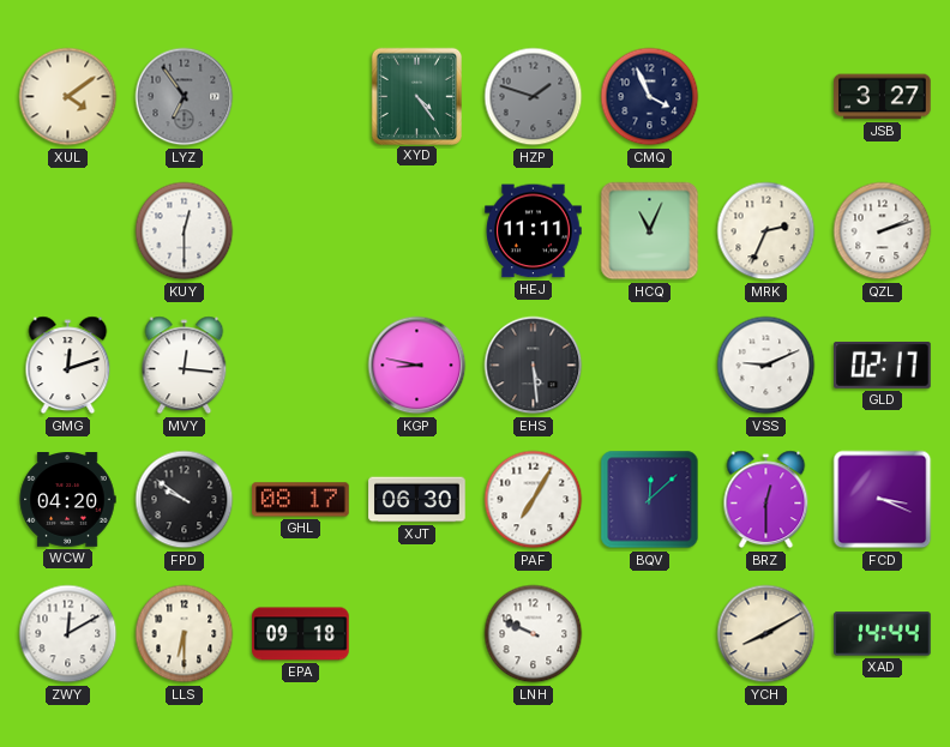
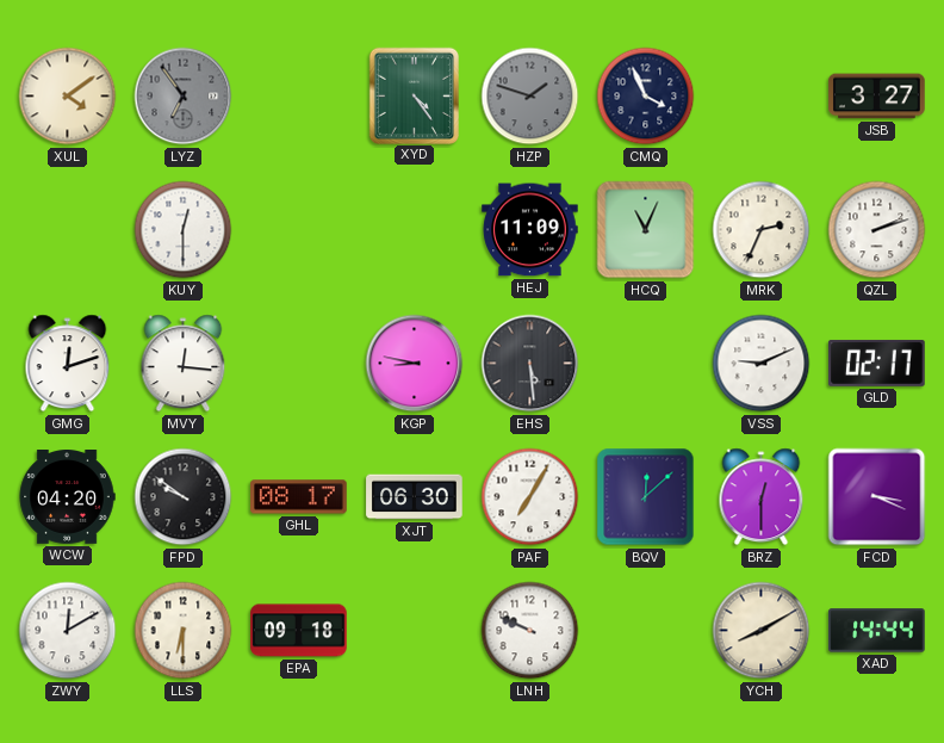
HEJ: 11:11 -> 11:09
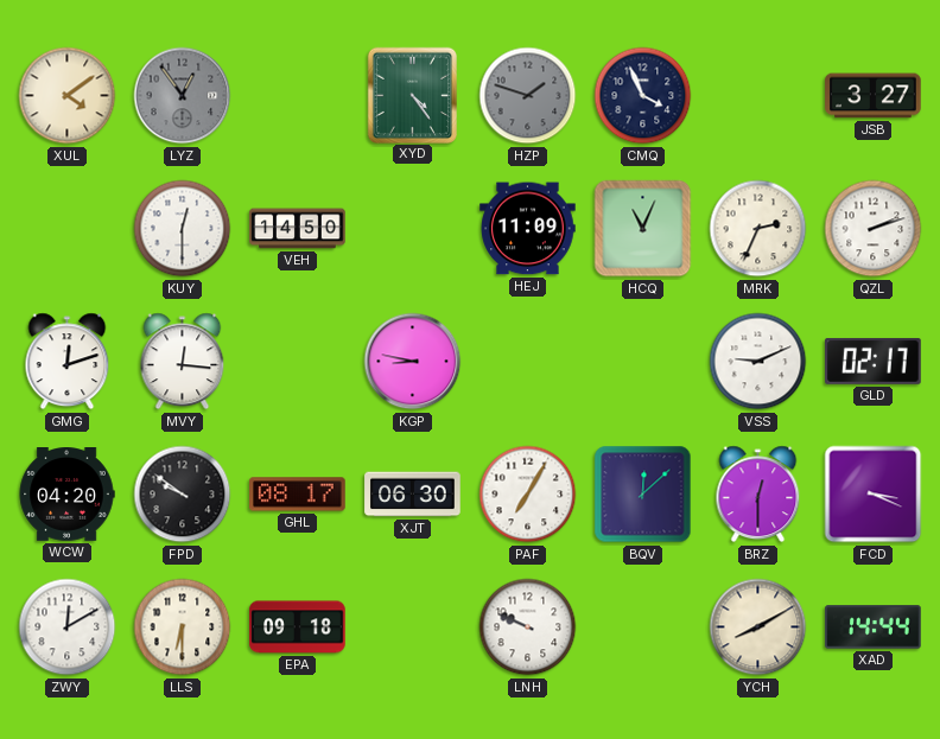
LYZ: 6:54 -> 12:54
VEH: none -> 14:50
EHS: 5:29 -> none
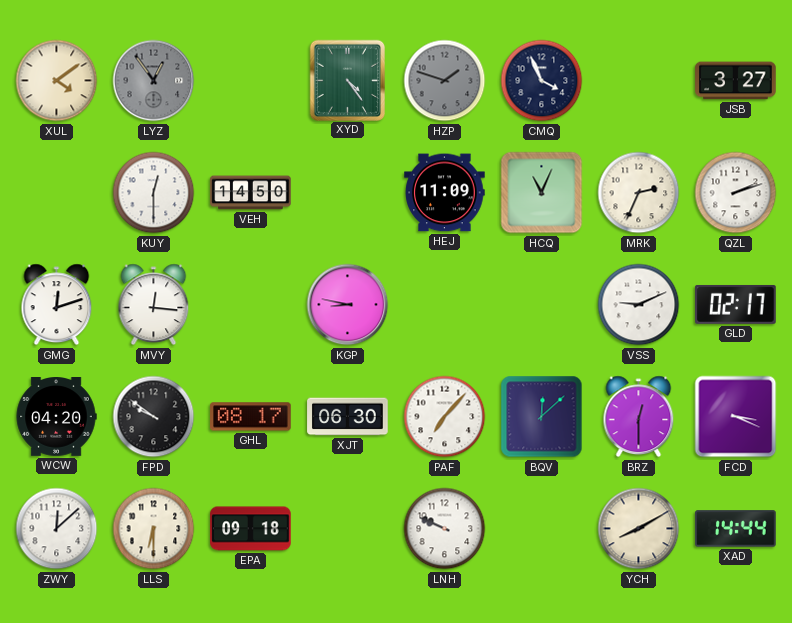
PAF: 7:05 -> 7:07
ZWY: 12:10 -> 12:08
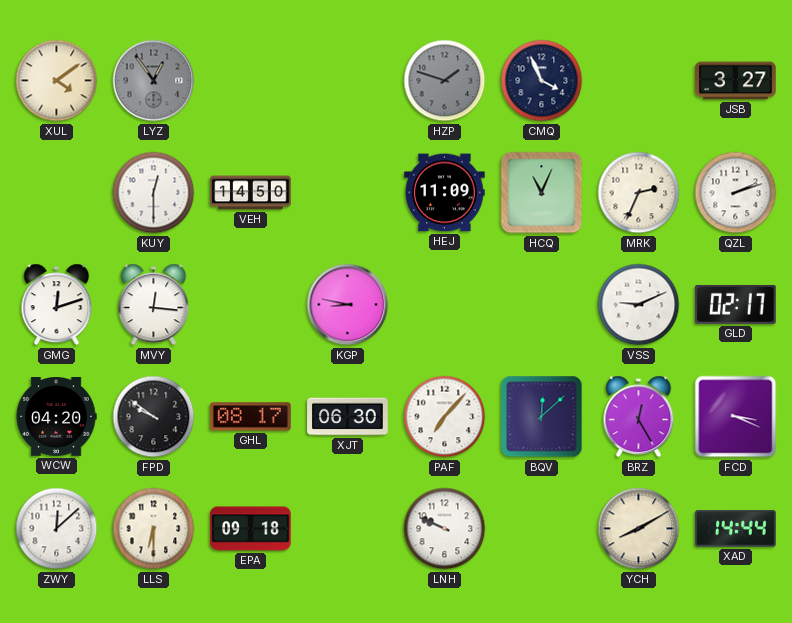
XYD: 4:24 -> none
BRZ: 12:30 -> 12:25
